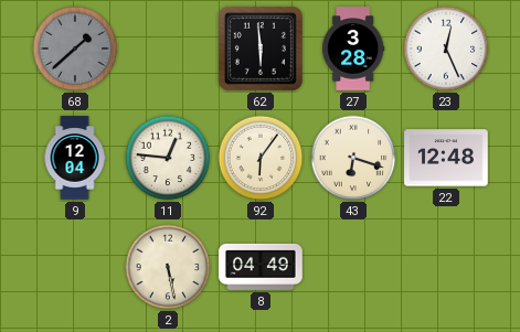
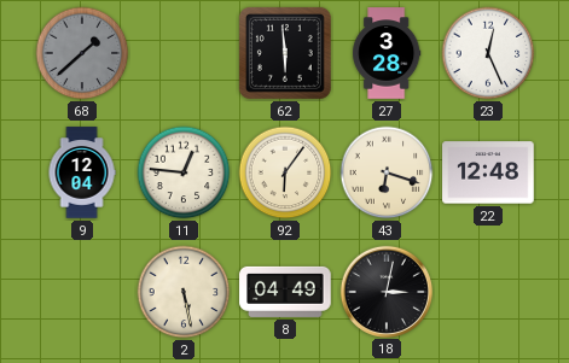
18: none -> 3:02
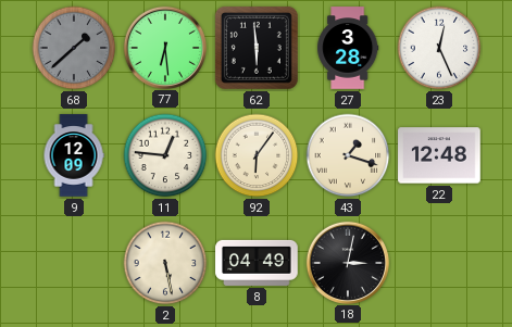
77: none -> 6:29
9: 12:04 -> 12:09
43: 6:18 -> 1:18
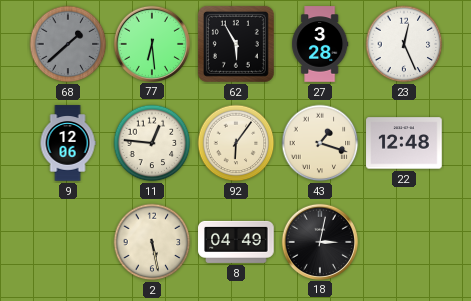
62: 5:59 -> 5:55
9: 12:09 -> 12:06
